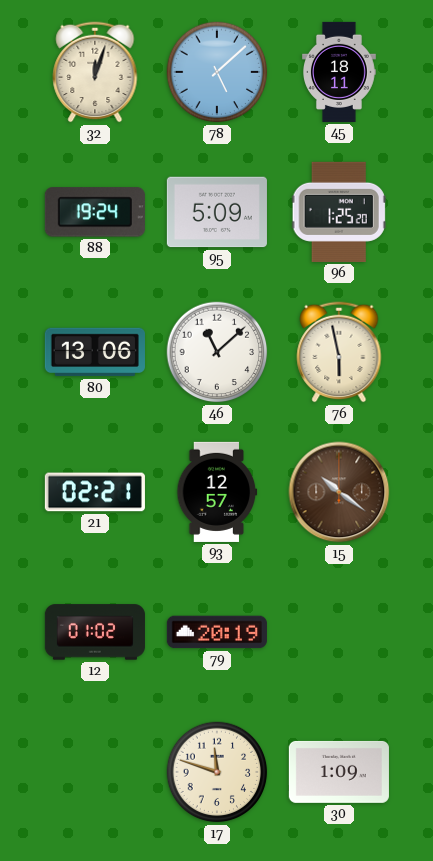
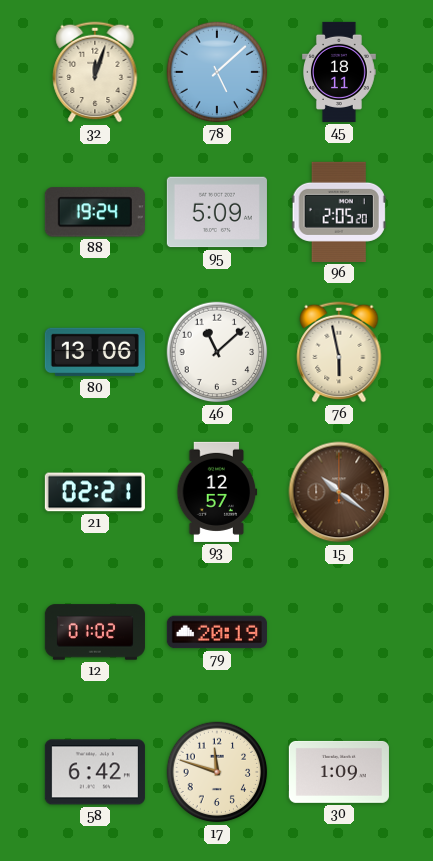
96: 1:25 -> 2:05
58: none -> 6:42
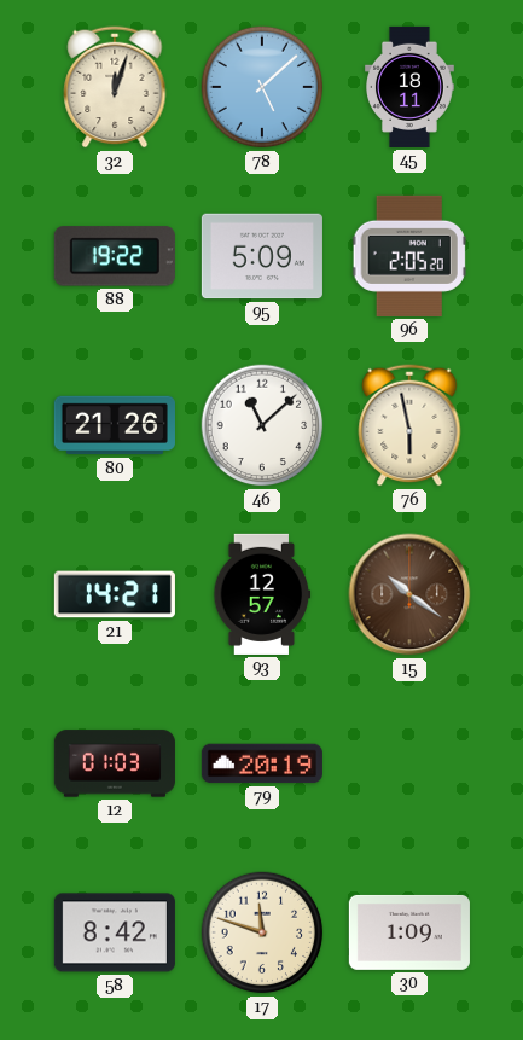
88: 19:24 -> 19:22
80: 13:06 -> 21:26
21: 02:21 -> 14:21
12: 01:02 -> 01:03
58: 6:42 -> 8:42
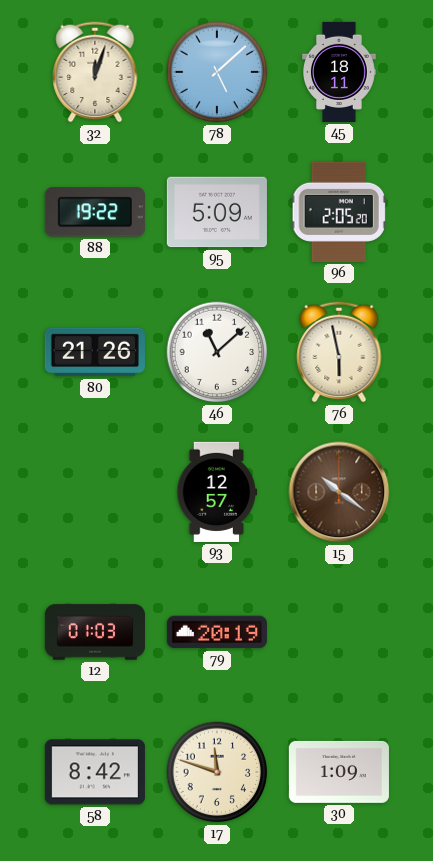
21: 14:21 -> none
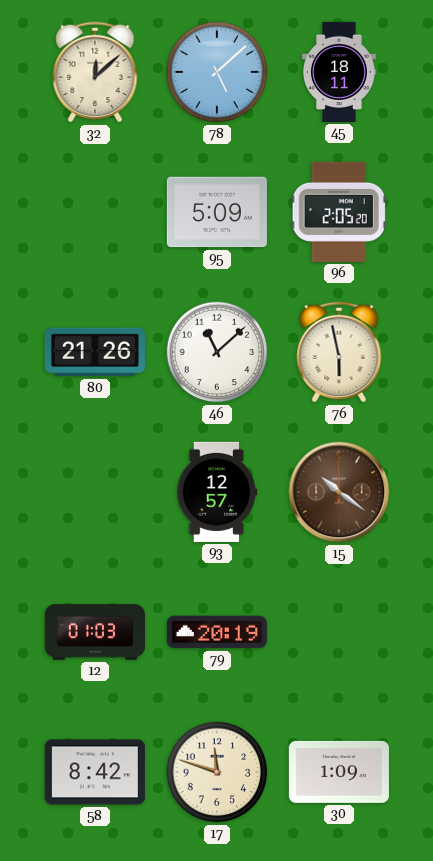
32: 12:03 -> 12:08
88: 19:22 -> none
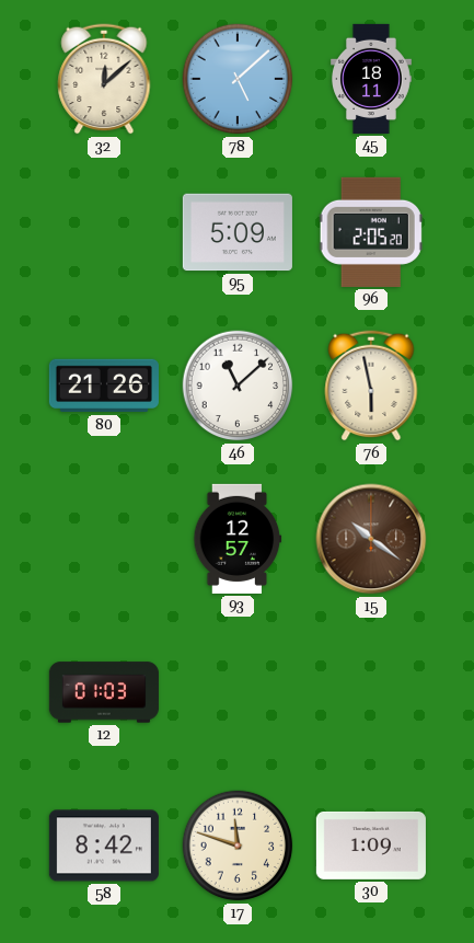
79: 20:19 -> none
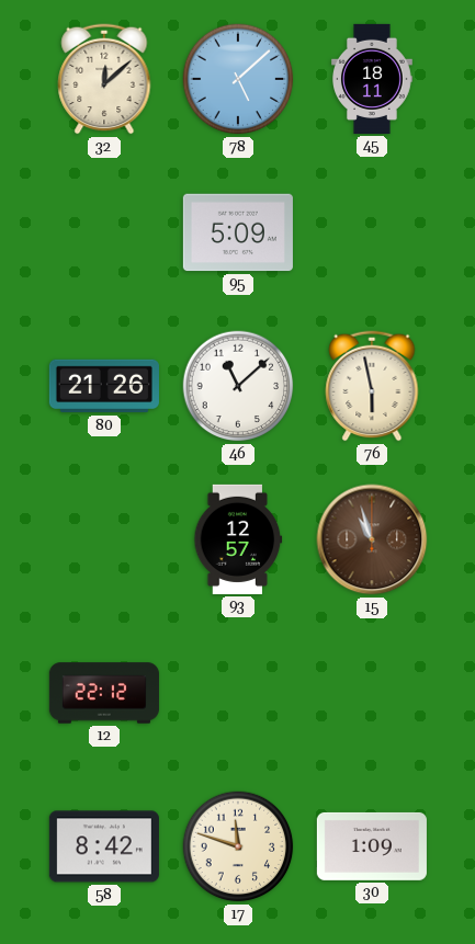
96: 2:05 -> none
15: 10:21 -> 10:57
12: 01:03 -> 22:12
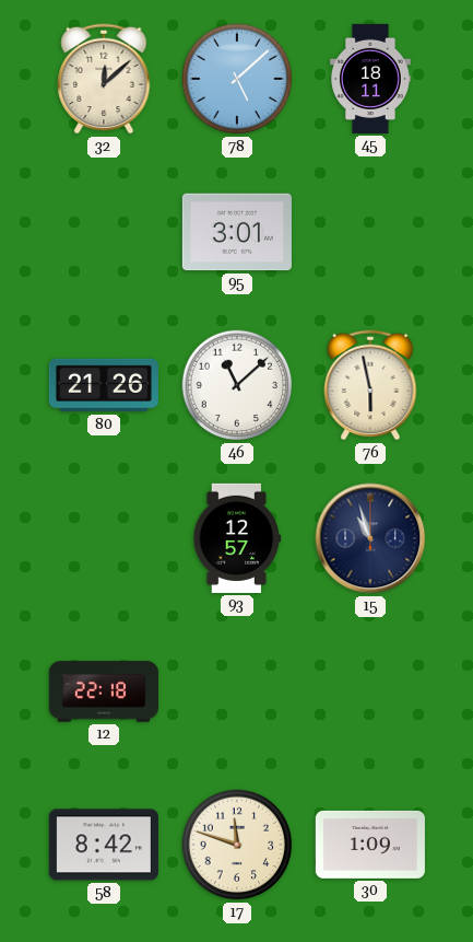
95: 5:09 -> 3:01
15 dial: brown -> navy
12: 22:12 -> 22:18
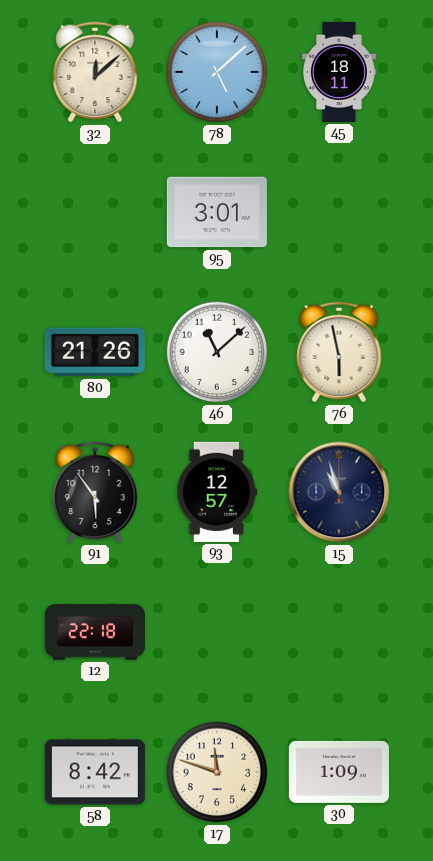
91: none -> 5:54
